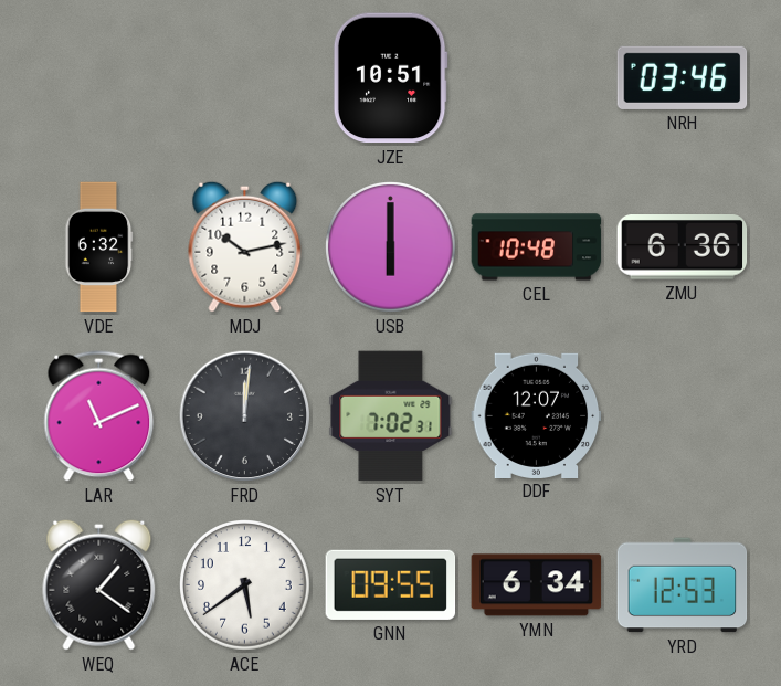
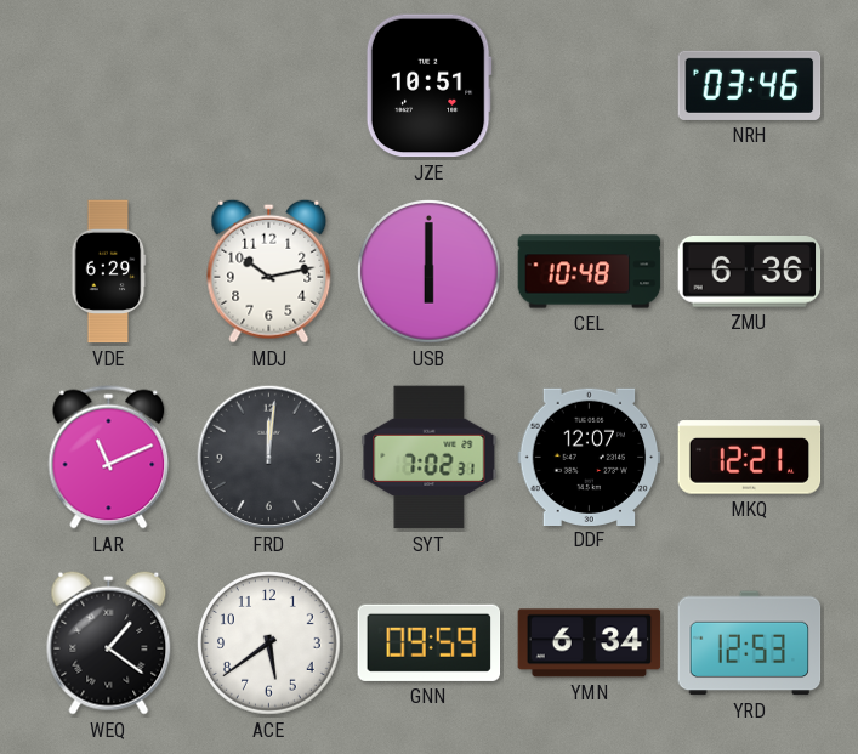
VDE: 6:32 -> 6:29
MKQ: none -> 12:21
GNN: 09:55 -> 09:59
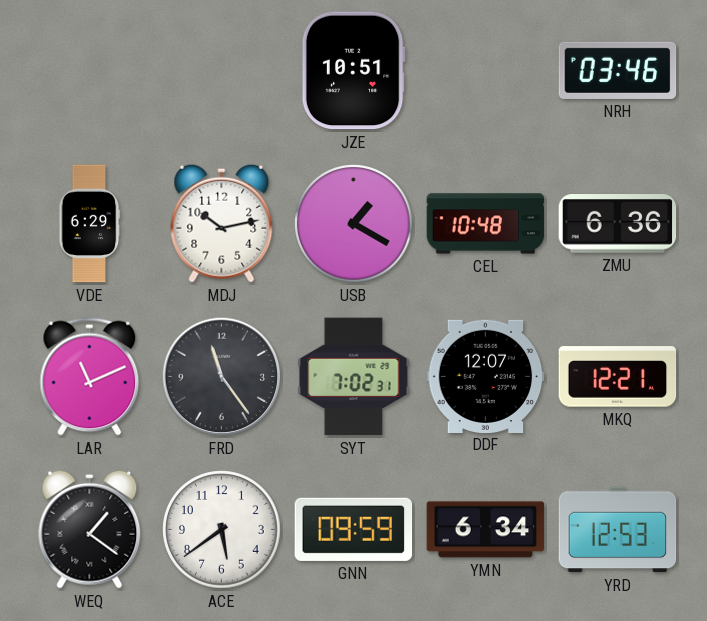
USB: 6:00 -> 1:20
FRD: 12:01 -> 11:24
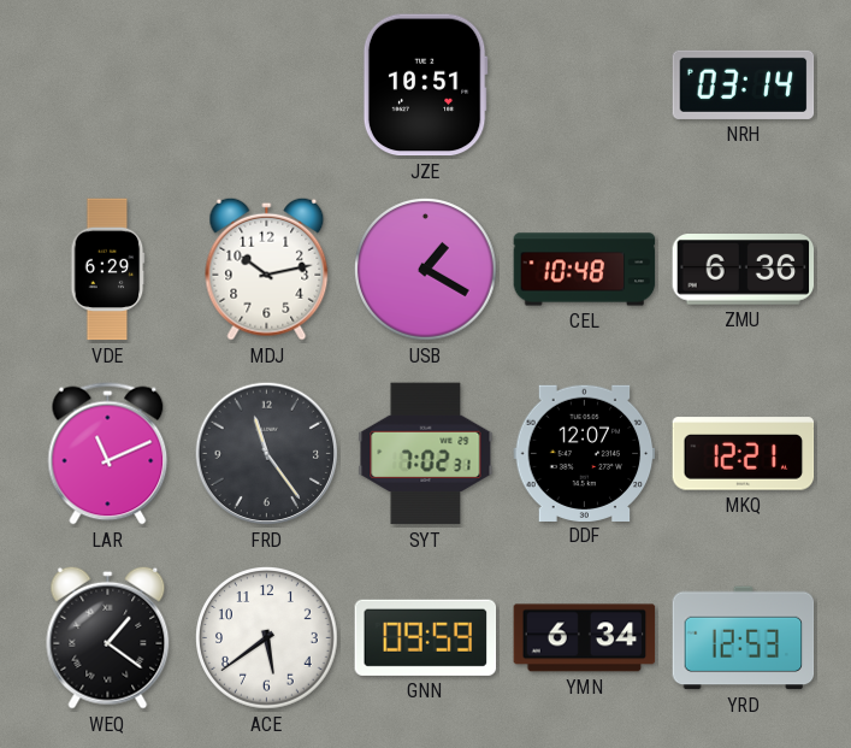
NRH: 03:46 -> 03:14
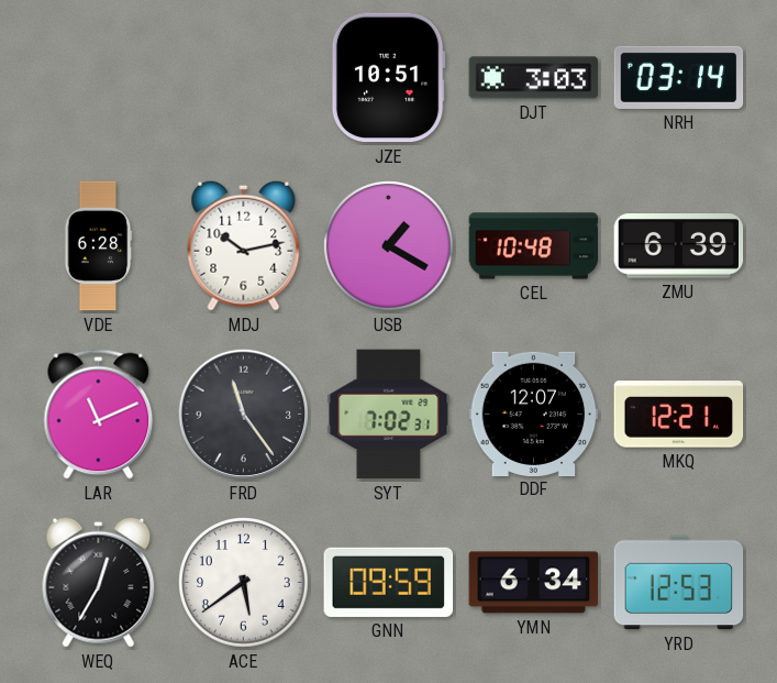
DJT: none -> 3:03
VDE: 6:29 -> 6:28
ZMU: 6:36 -> 6:39
WEQ: 1:21 -> 12:35
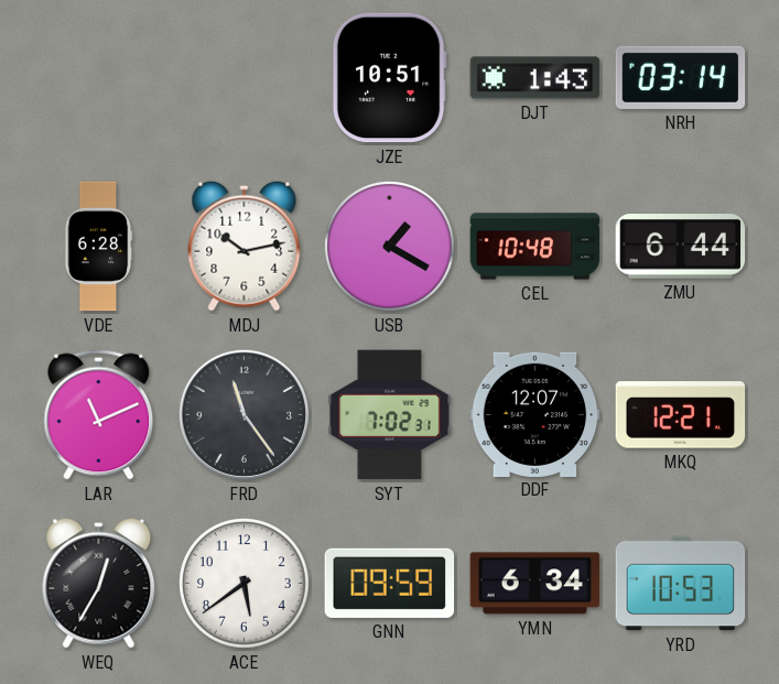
DJT: 3:03 -> 1:43
ZMU: 6:39 -> 6:44
YRD: 12:53 -> 10:53
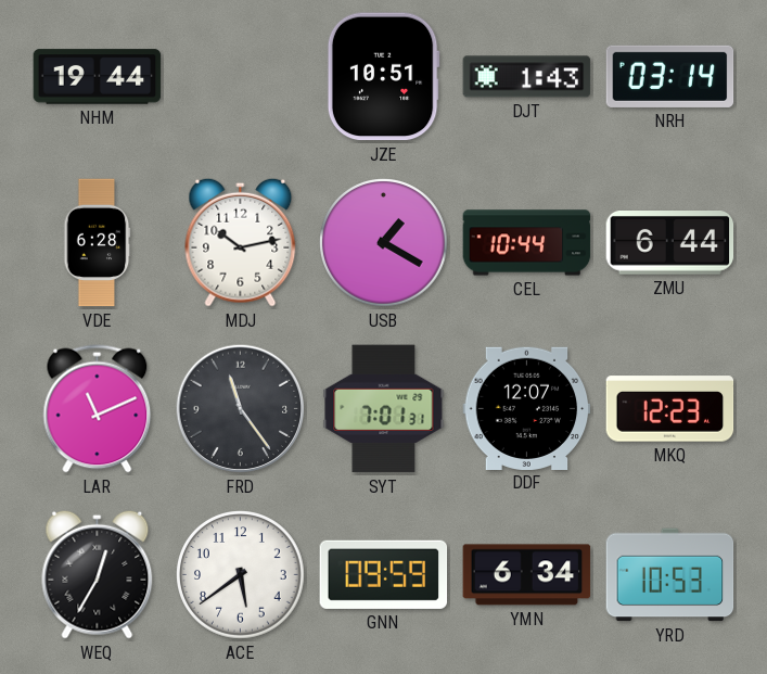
NHM: none -> 19:44
CEL: 10:48 -> 10:44
SYT: 7:02 -> 7:01
MKQ: 12:21 -> 12:23
